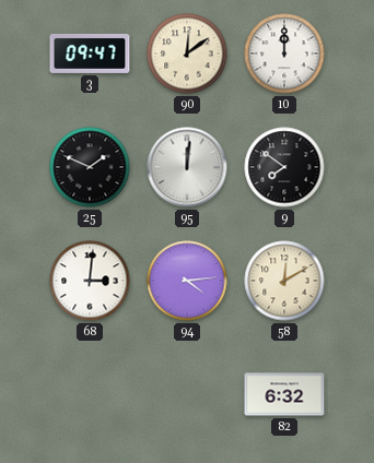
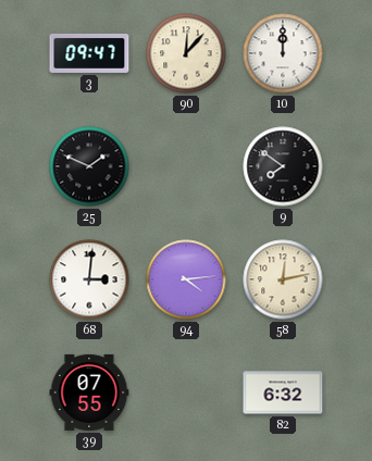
90: 12:09 -> 12:07
95: 12:01 -> none
58: 12:10 -> 12:13
39: none -> 07:55
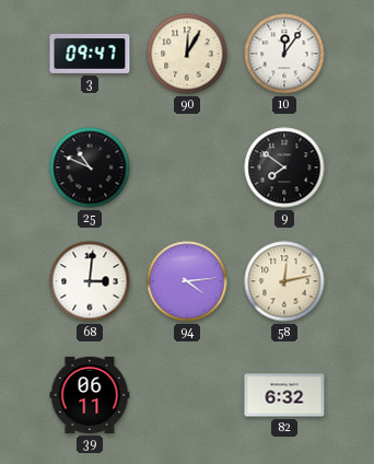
90: 12:07 -> 12:05
10: 12:00 -> 12:06
25: 1:49 -> 10:49
39: 07:55 -> 06:11
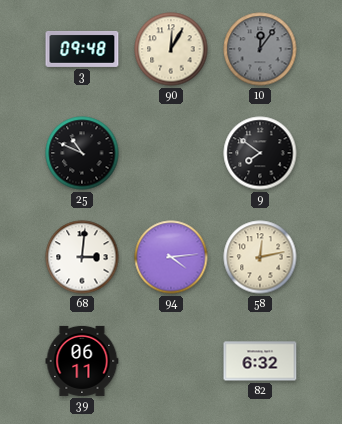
3: 09:47 -> 09:48
10 dial: white -> grey
